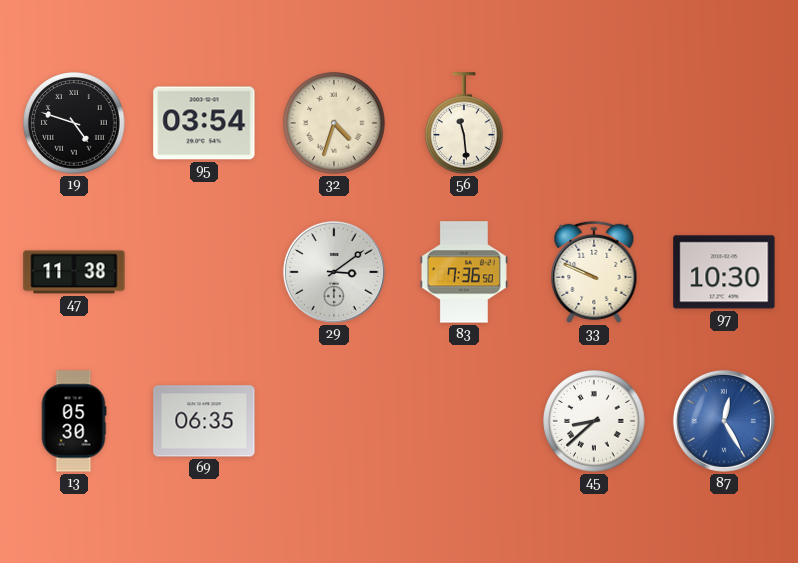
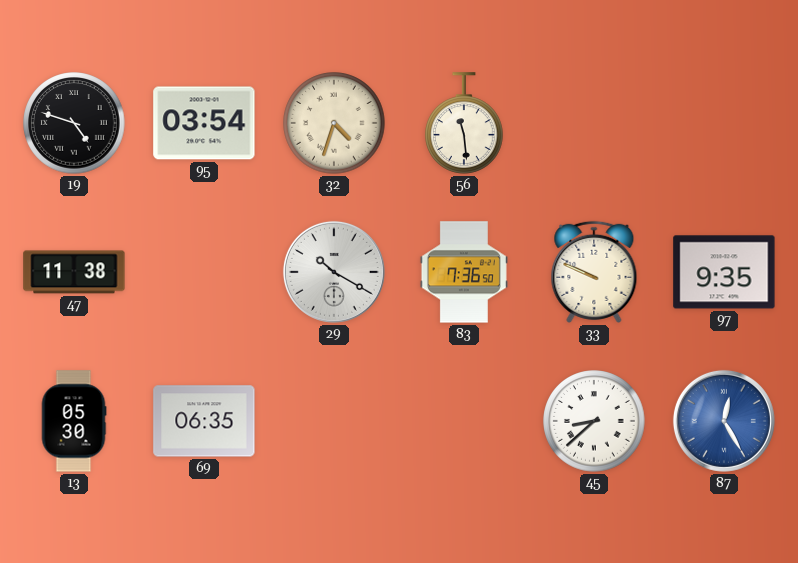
29: 3:09 -> 10:20
97: 10:30 -> 9:35
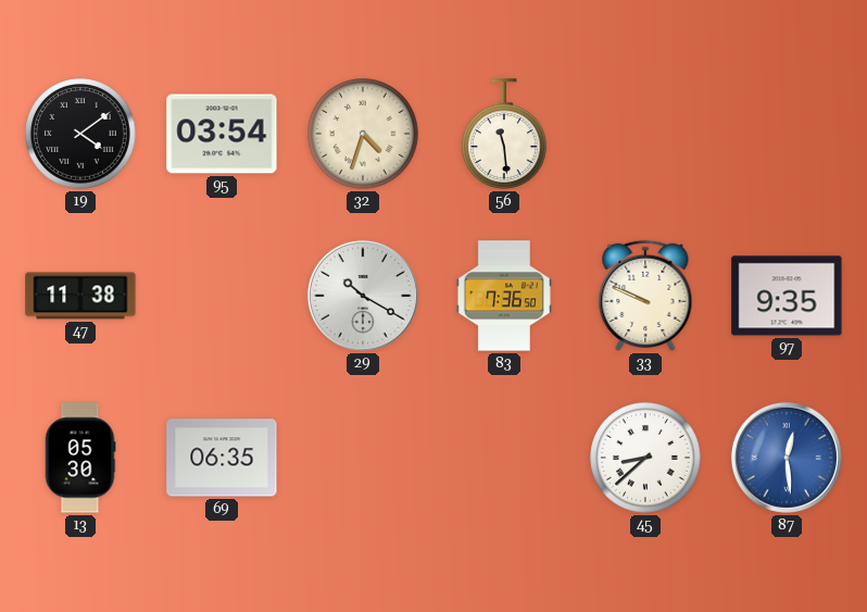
19: 4:48 -> 4:09
87: 12:25 -> 12:29
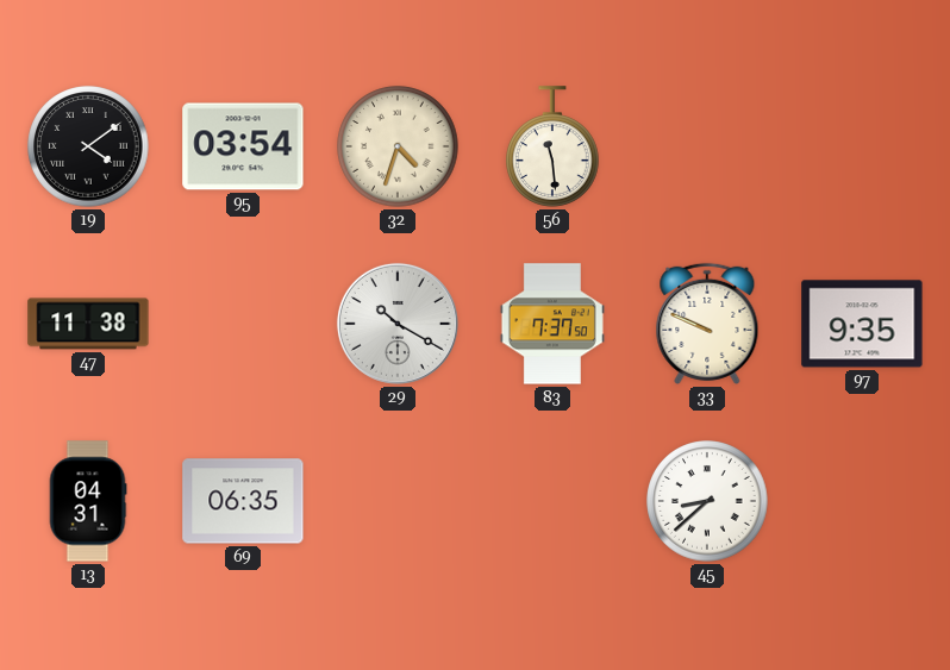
83: 7:36 -> 7:37
13: 05:30 -> 04:31
87: 12:29 -> none
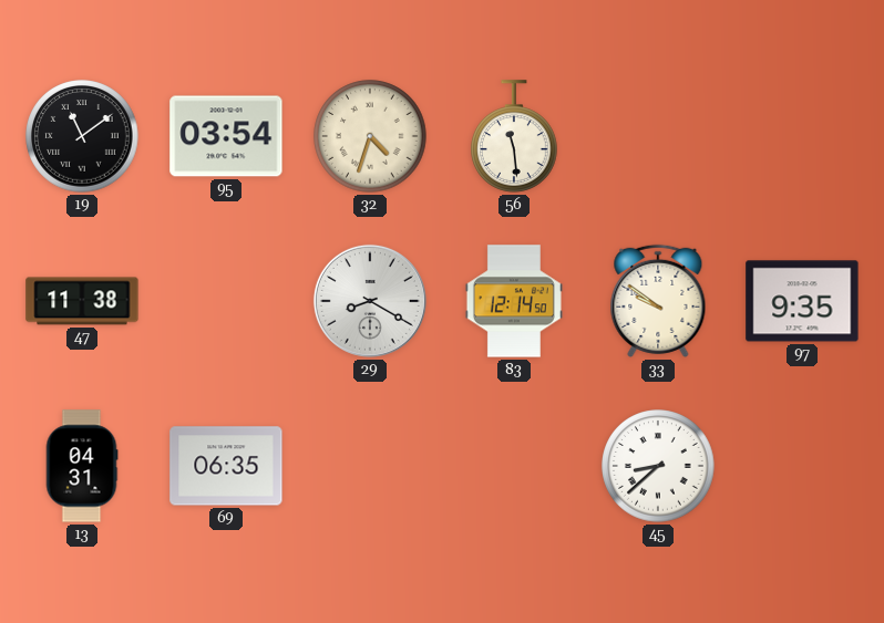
19: 4:09 -> 11:09
29: 10:20 -> 8:20
83: 7:37 -> 12:14
33: 9:49 -> 9:51
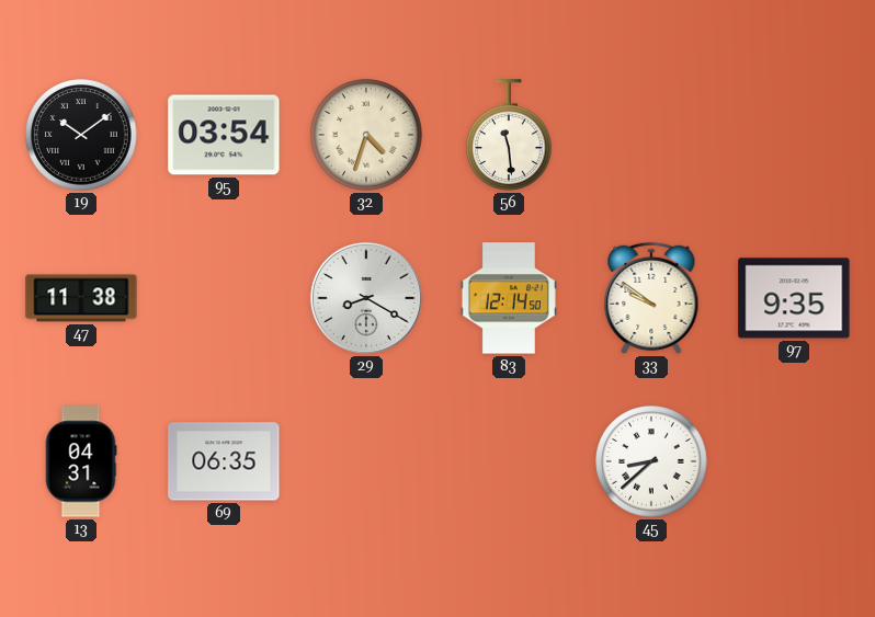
19: 11:09 -> 10:09
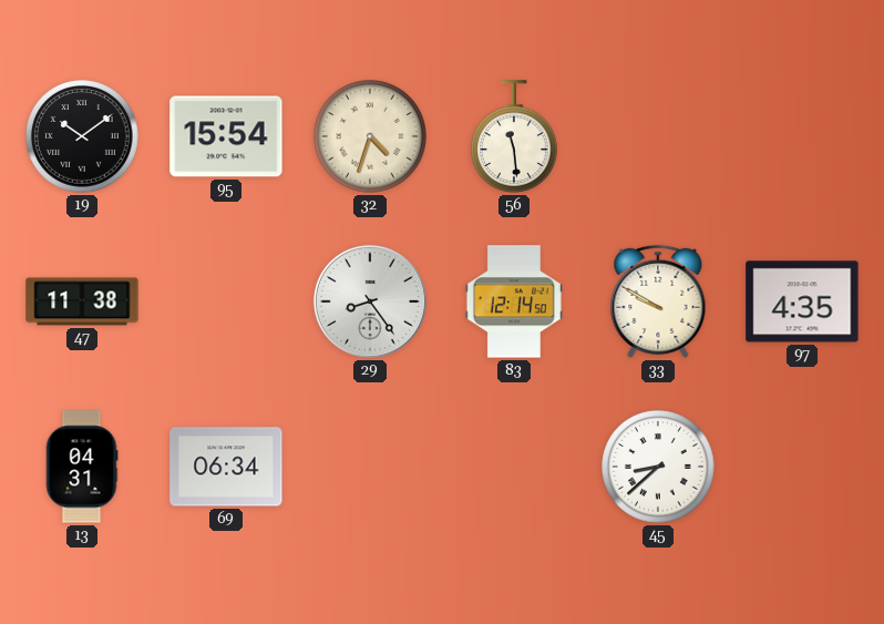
95: 03:54 -> 15:54
29: 8:20 -> 8:24
33: 9:51 -> 9:50
97: 9:35 -> 4:35
69: 06:35 -> 06:34
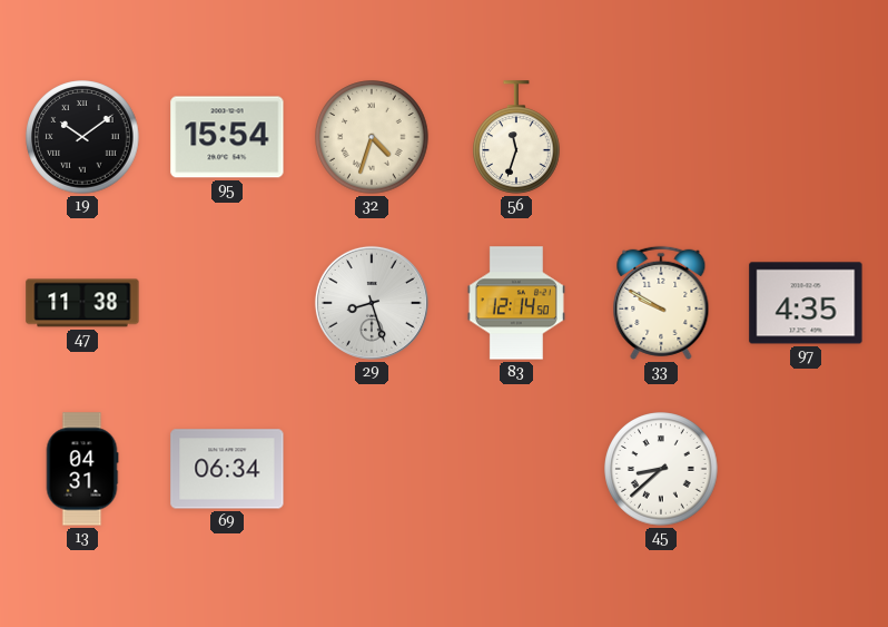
56: 11:29 -> 11:33
29: 8:24 -> 8:27
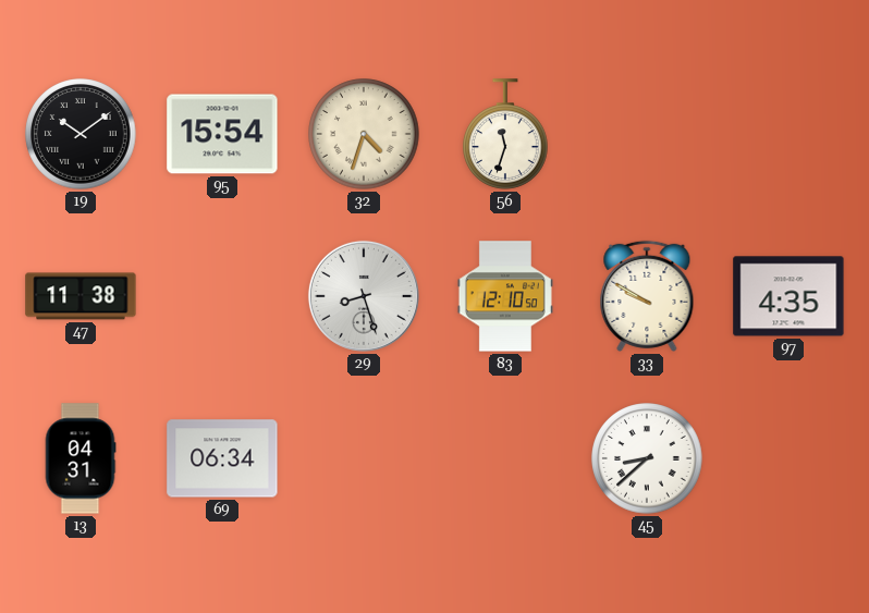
83: 12:14 -> 12:10
